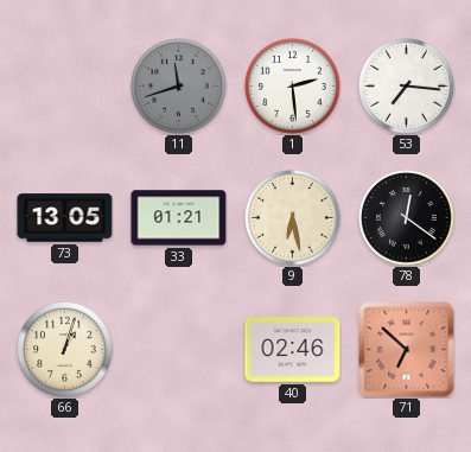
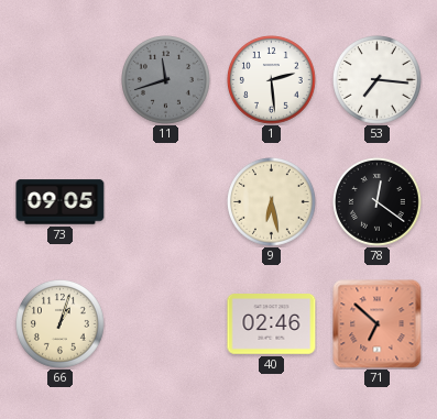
73: 13:05 -> 09:05
33: 01:21 -> none
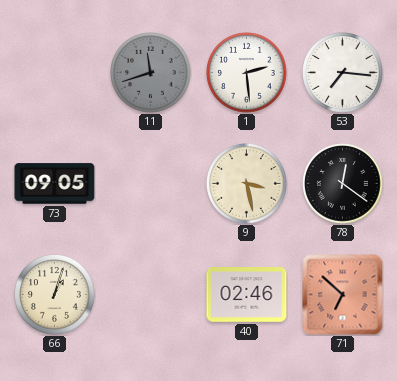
9: 6:28 -> 3:28
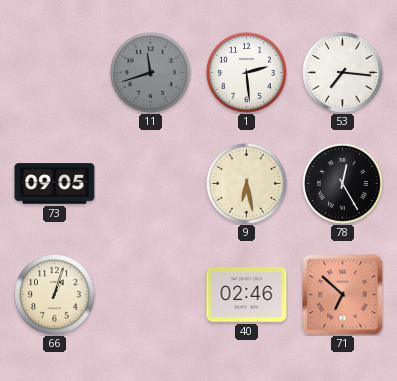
9: 3:28 -> 6:28
78: 12:21 -> 12:25
